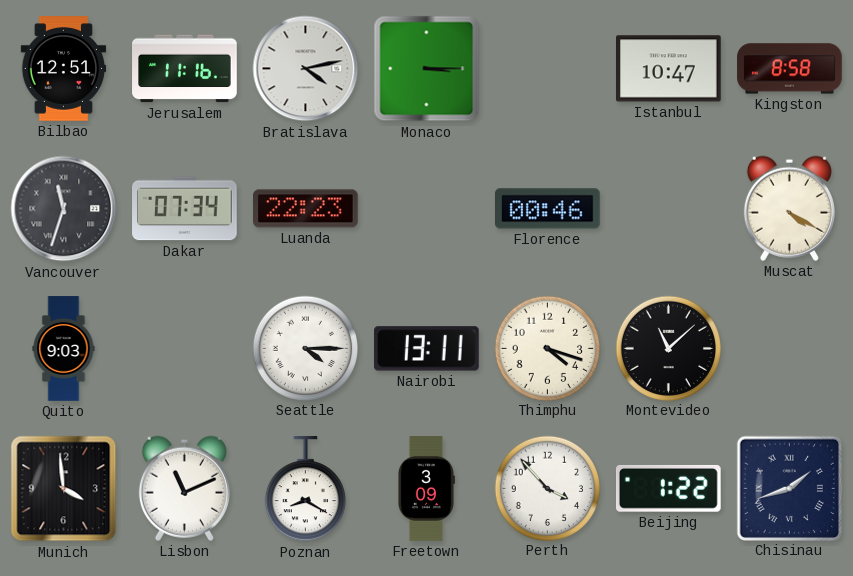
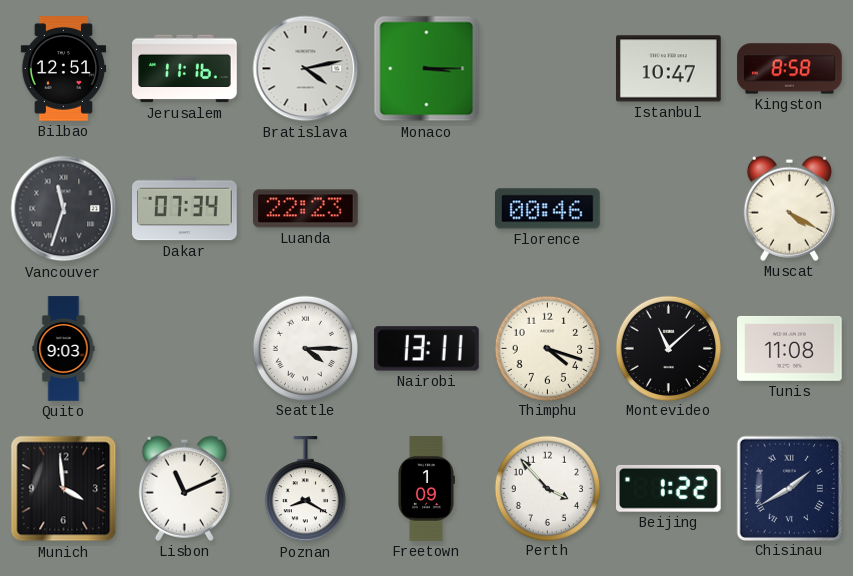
Tunis: none -> 11:08
Freetown: 3:09 -> 1:09
Chisinau: 1:42 -> 1:40
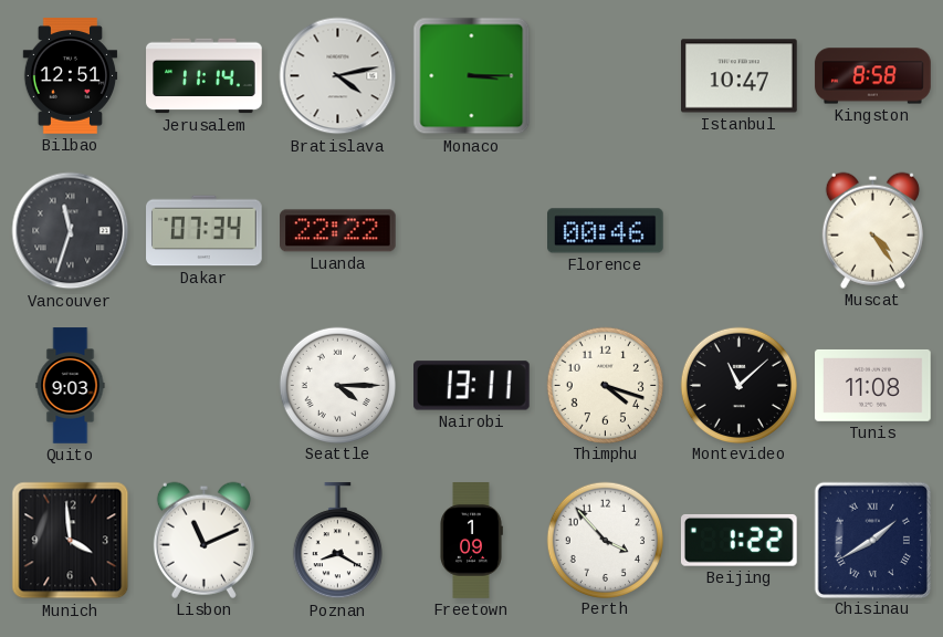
Jerusalem: 11:16 -> 11:14
Luanda: 22:23 -> 22:22
Muscat: 4:20 -> 4:24
